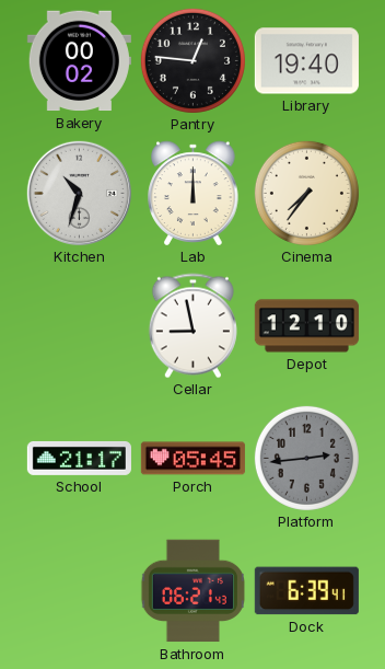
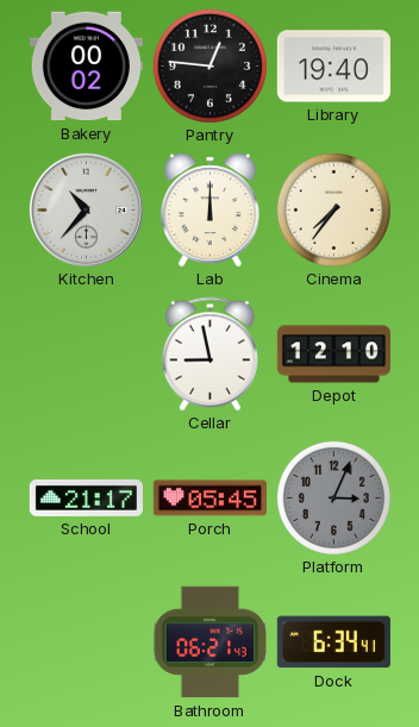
Kitchen: 10:33 -> 10:37
Platform: 2:44 -> 3:04
Dock: 6:39 -> 6:34
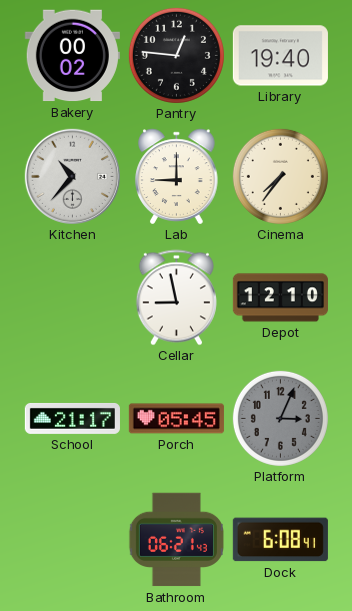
Lab: 12:00 -> 9:00
Dock: 6:34 -> 6:08
